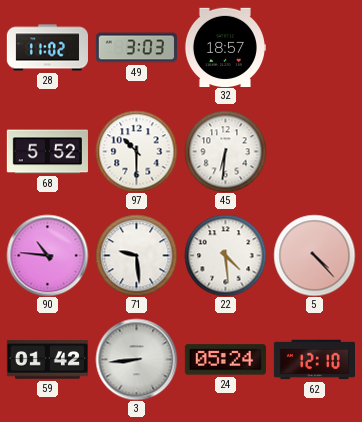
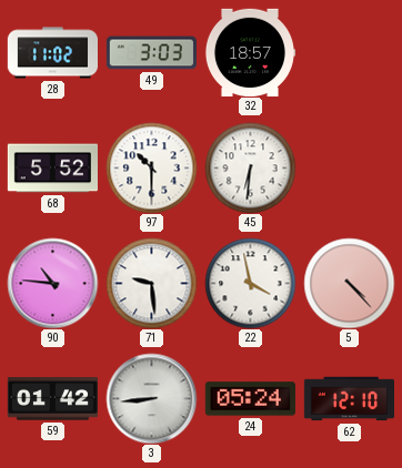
22: 4:29 -> 3:58
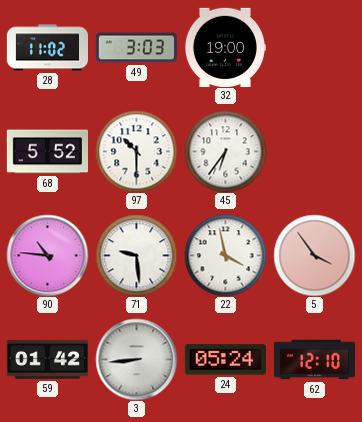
32: 18:57 -> 19:00
45: 6:31 -> 6:36
5: 4:23 -> 3:54
